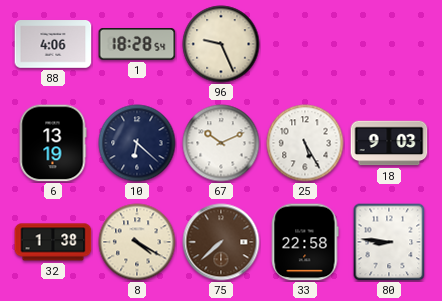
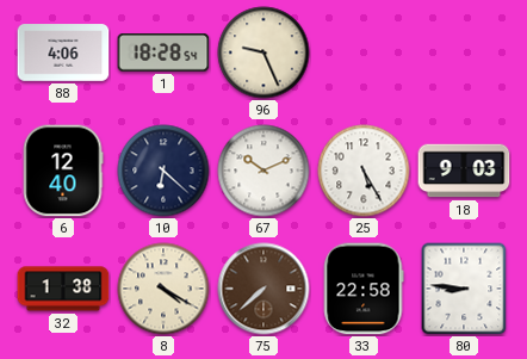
6: 13:19 -> 12:40
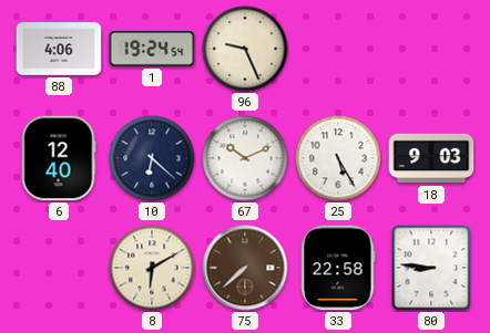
1: 18:28 -> 19:24
32: 1:38 -> none
8: 4:20 -> 6:10
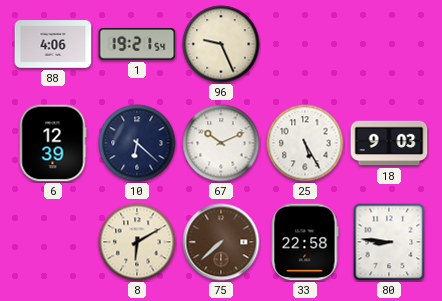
1: 19:24 -> 19:21
6: 12:40 -> 12:39
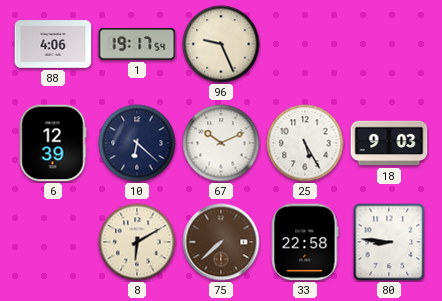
1: 19:21 -> 19:17
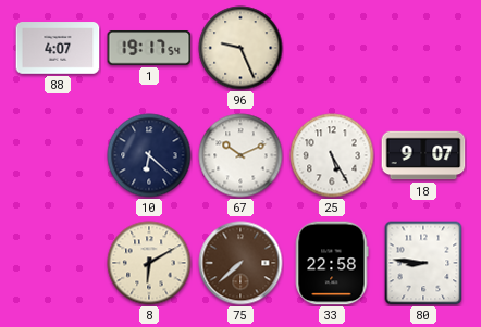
88: 4:06 -> 4:07
6: 12:39 -> none
18: 9:03 -> 9:07
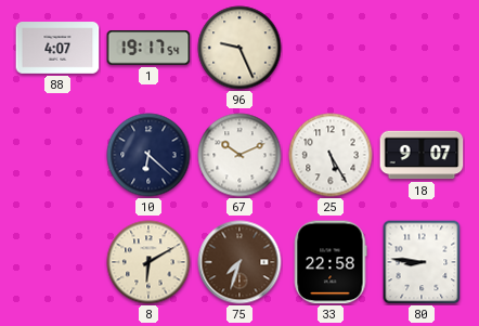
75: 7:38 -> 7:33
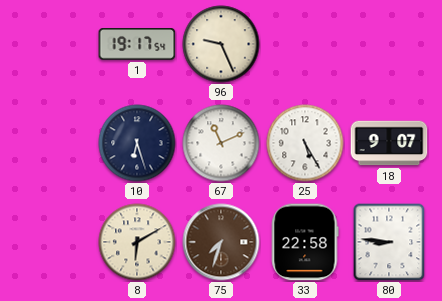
88: 4:07 -> none
10: 6:22 -> 6:27
67: 10:11 -> 11:11
